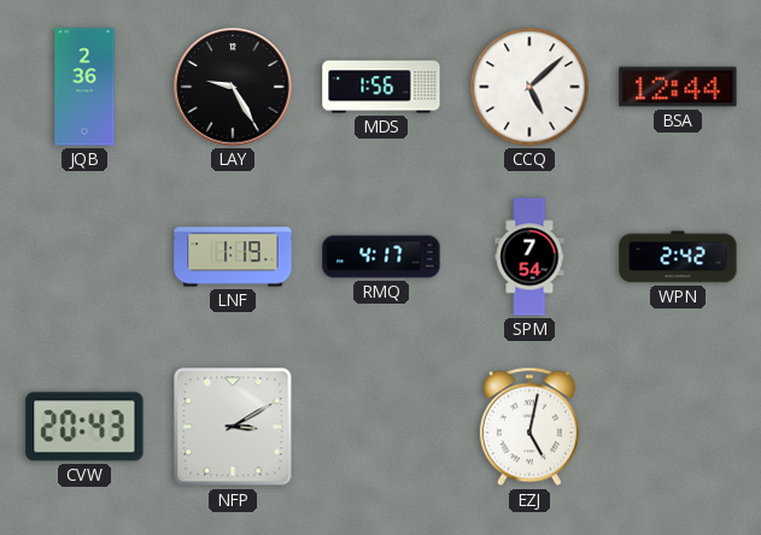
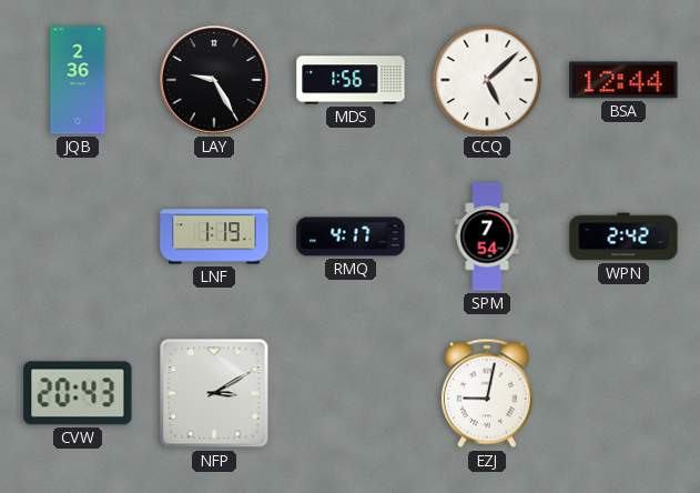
EZJ: 5:02 -> 9:02
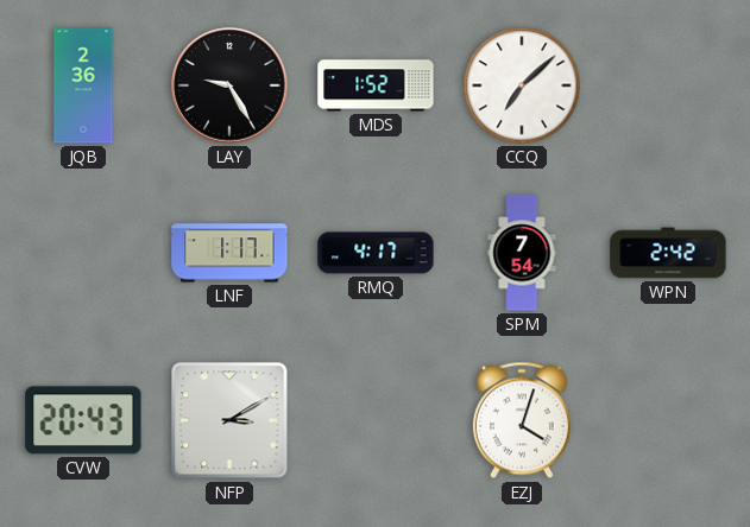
MDS: 1:56 -> 1:52
CCQ: 5:08 -> 7:08
BSA: 12:44 -> none
LNF: 1:19 -> 1:17
EZJ: 9:02 -> 4:03
